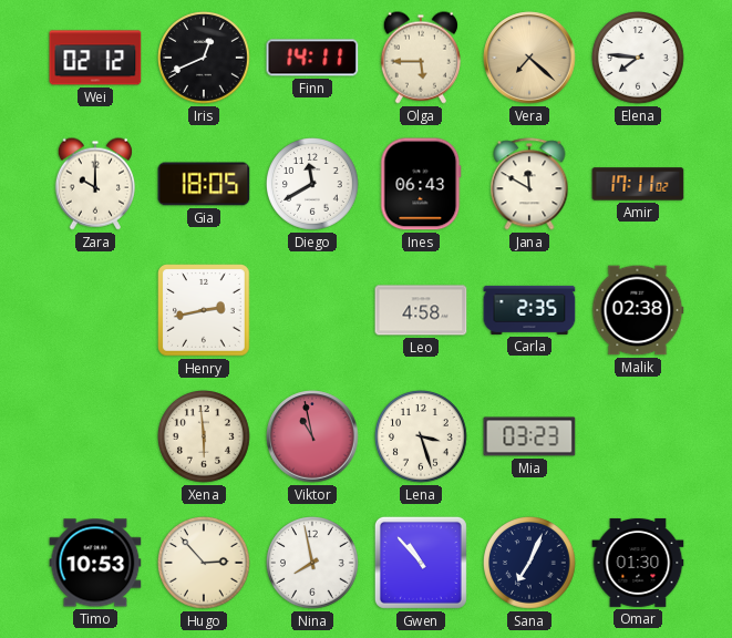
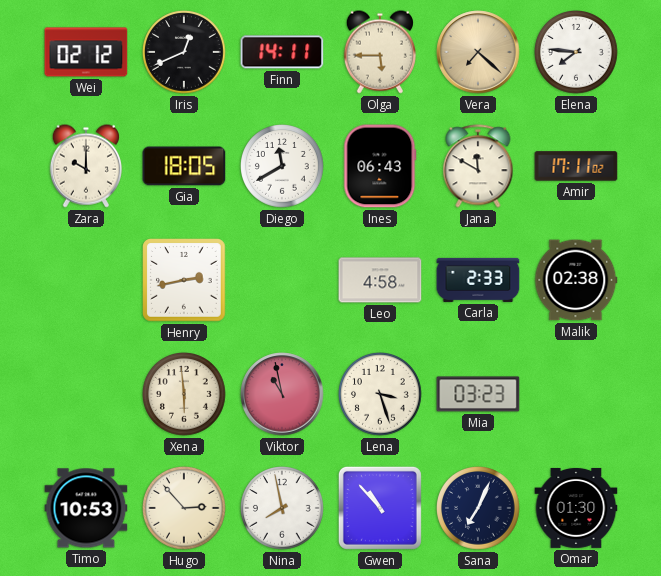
Carla: 2:35 -> 2:33
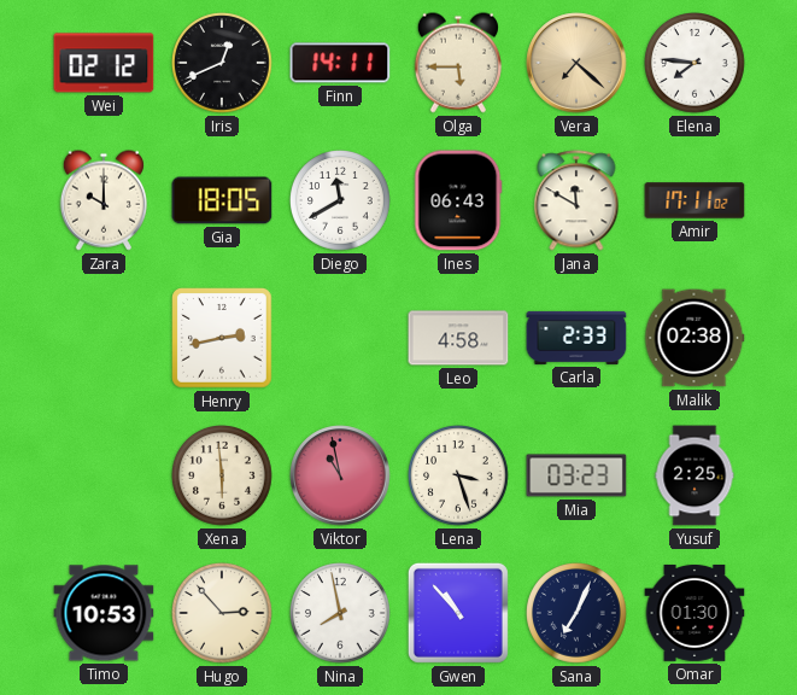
Yusuf: none -> 2:25
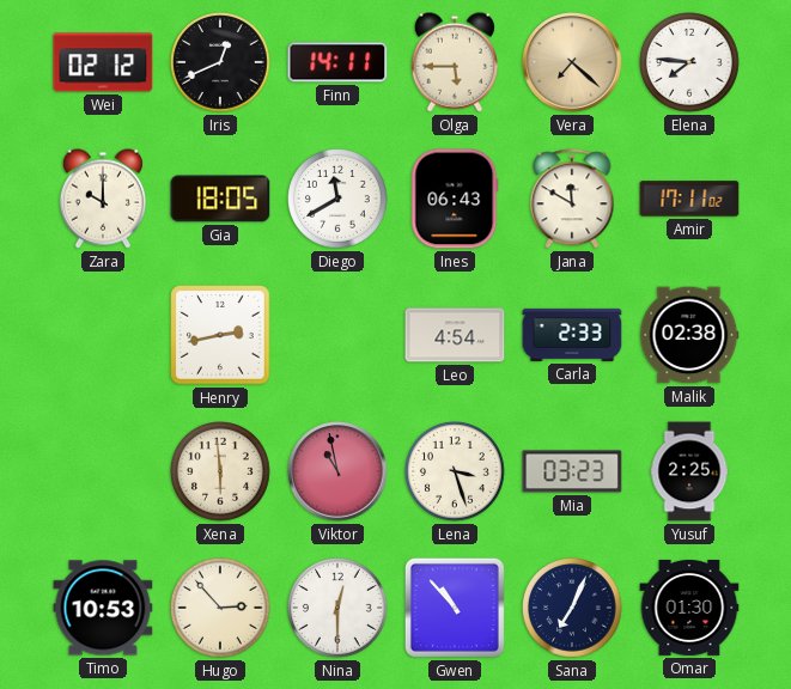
Leo: 4:58 -> 4:54
Nina: 7:58 -> 12:30
